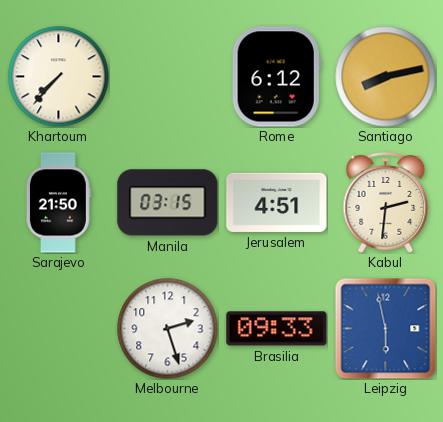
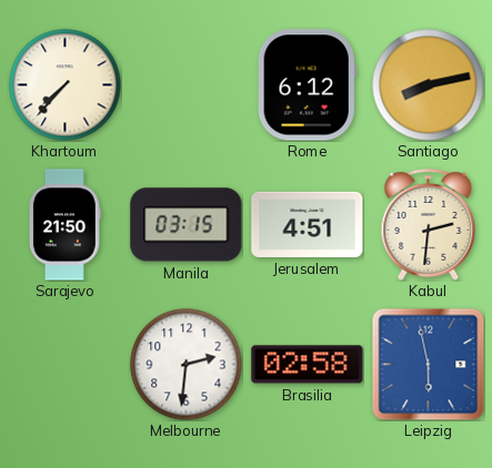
Melbourne: 2:27 -> 2:31
Brasilia: 09:33 -> 02:58
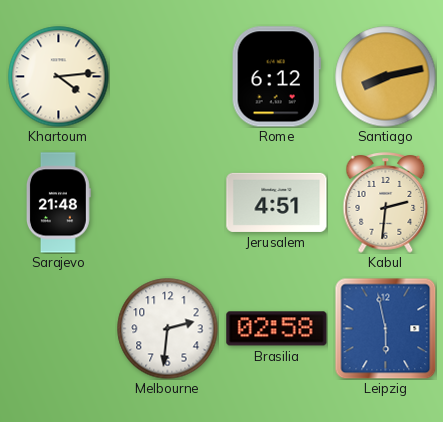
Khartoum: 7:37 -> 4:14
Sarajevo: 21:50 -> 21:48
Manila: 03:15 -> none
